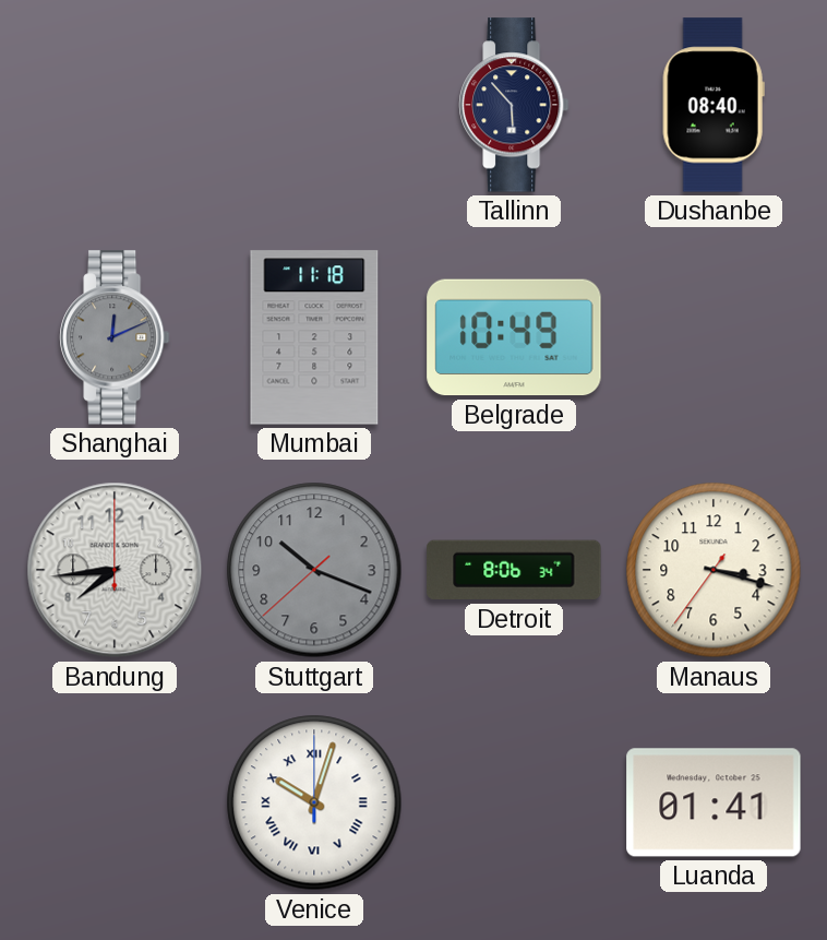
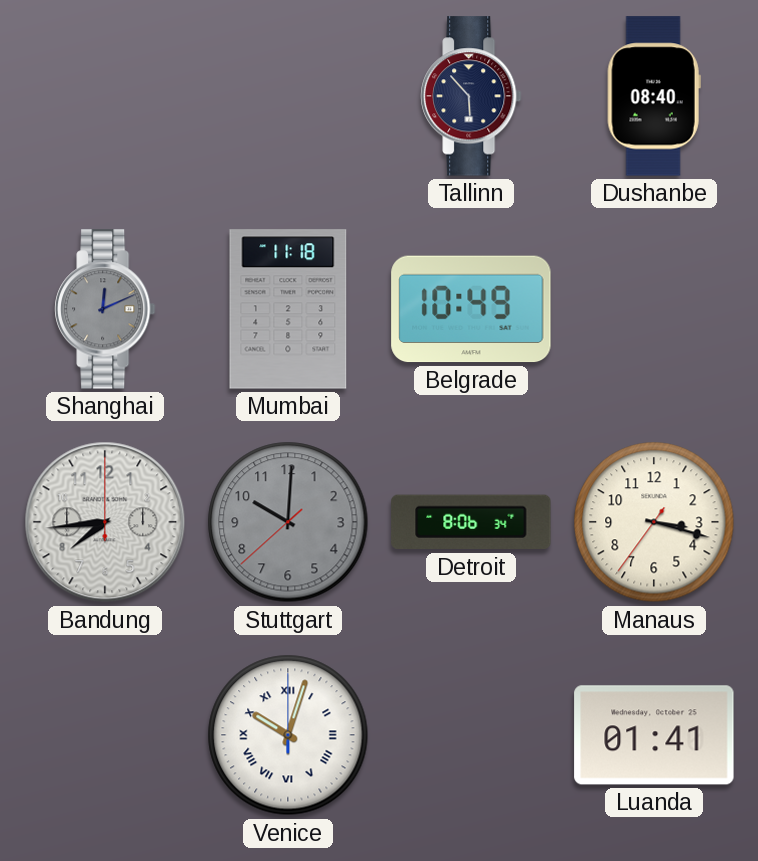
Stuttgart: 10:18 -> 10:00
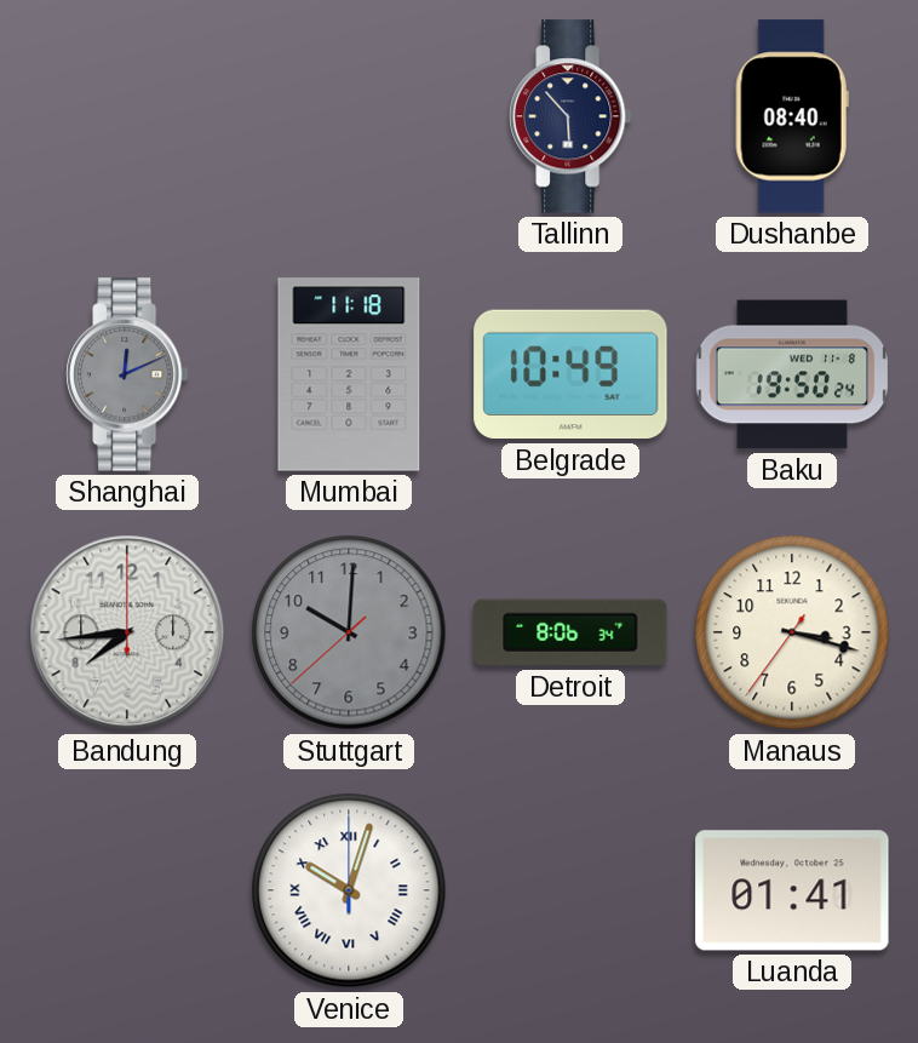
Baku: none -> 19:50
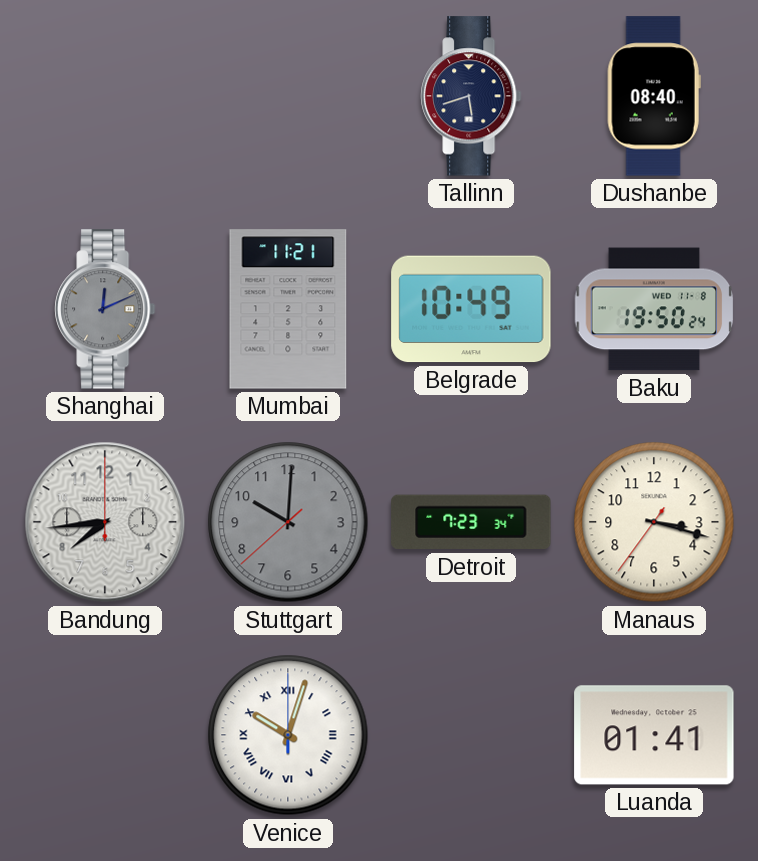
Tallinn: 5:53 -> 5:42
Mumbai: 11:18 -> 11:21
Detroit: 8:06 -> 7:23
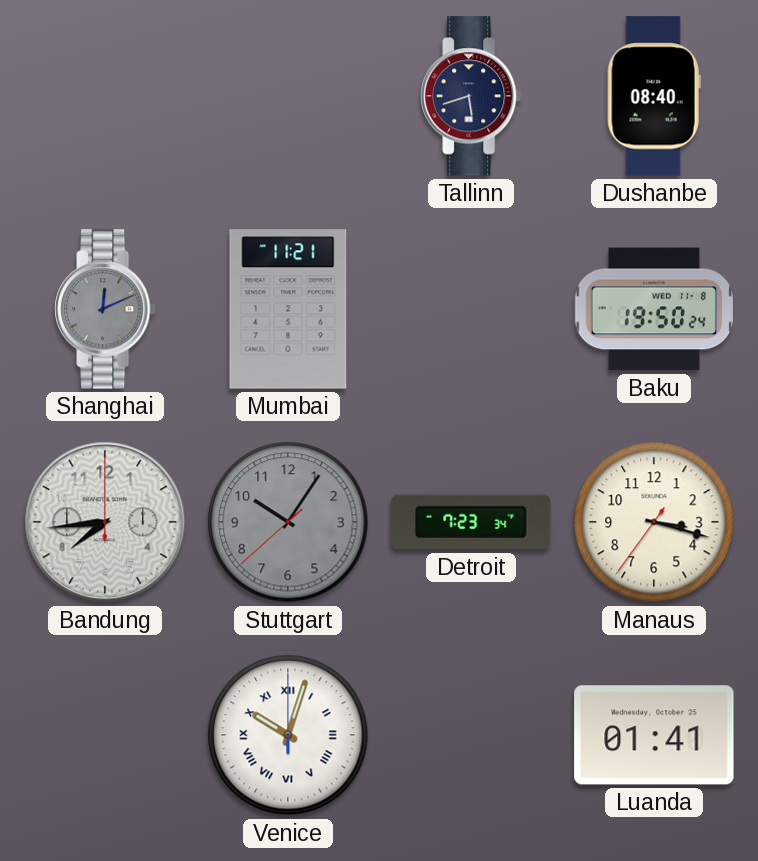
Belgrade: 10:49 -> none
Stuttgart: 10:00 -> 10:05
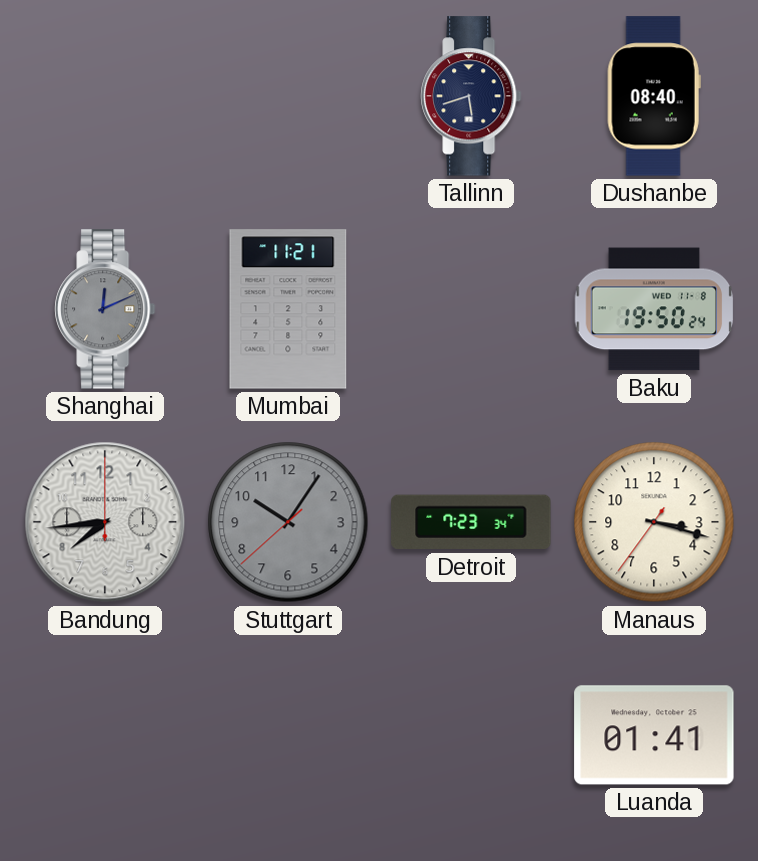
Venice: 10:03 -> none
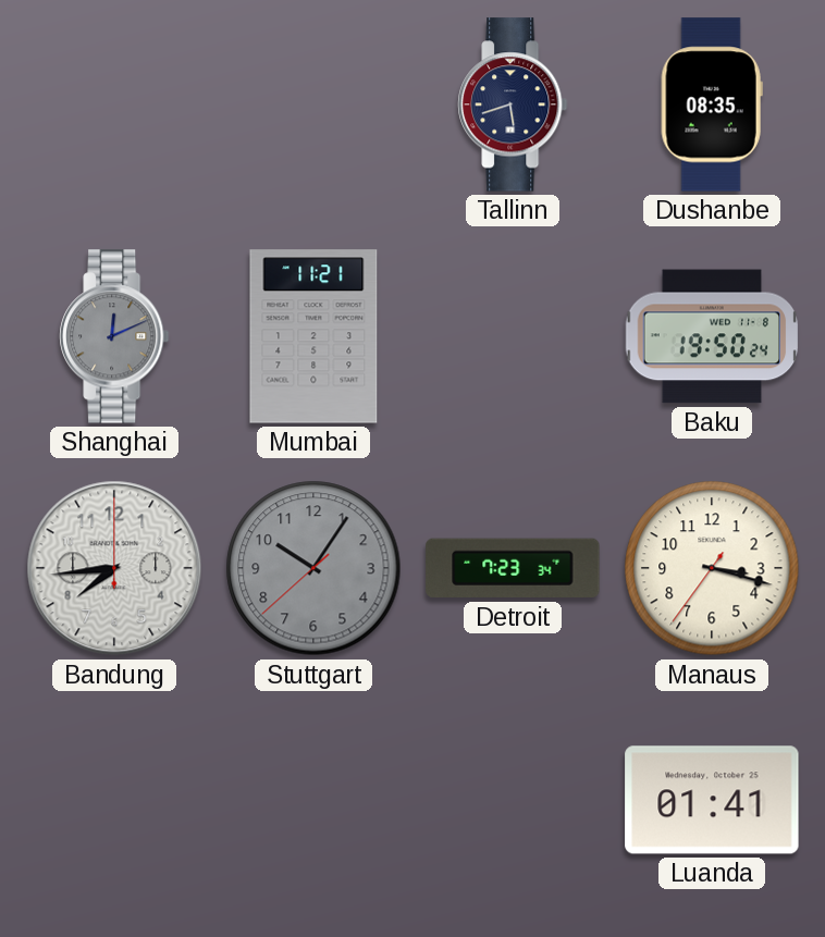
Dushanbe: 08:40 -> 08:35
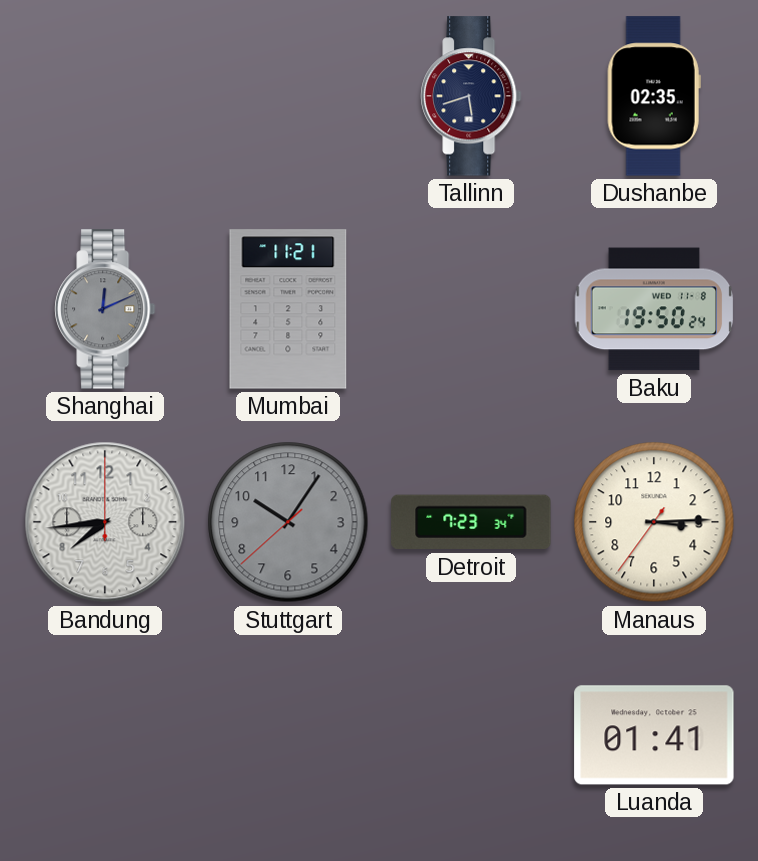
Dushanbe: 08:35 -> 02:35
Manaus: 3:17 -> 3:14
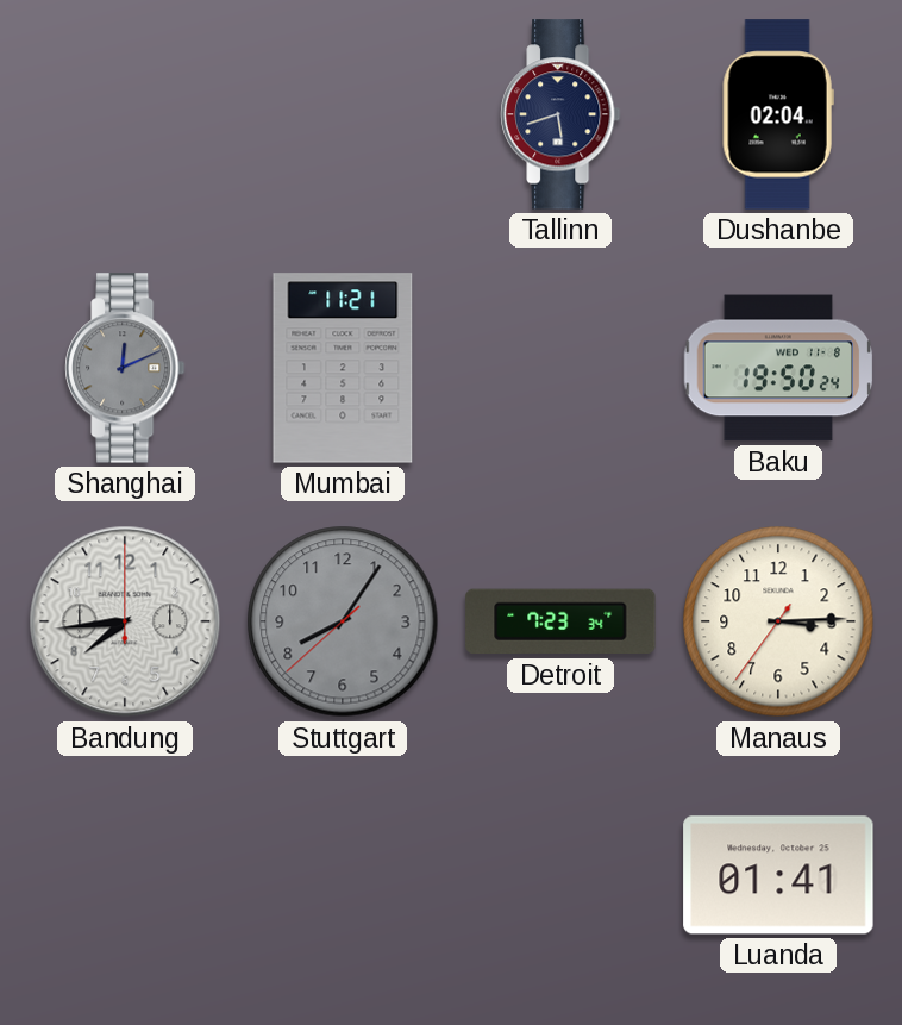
Dushanbe: 02:35 -> 02:04
Stuttgart: 10:05 -> 8:05
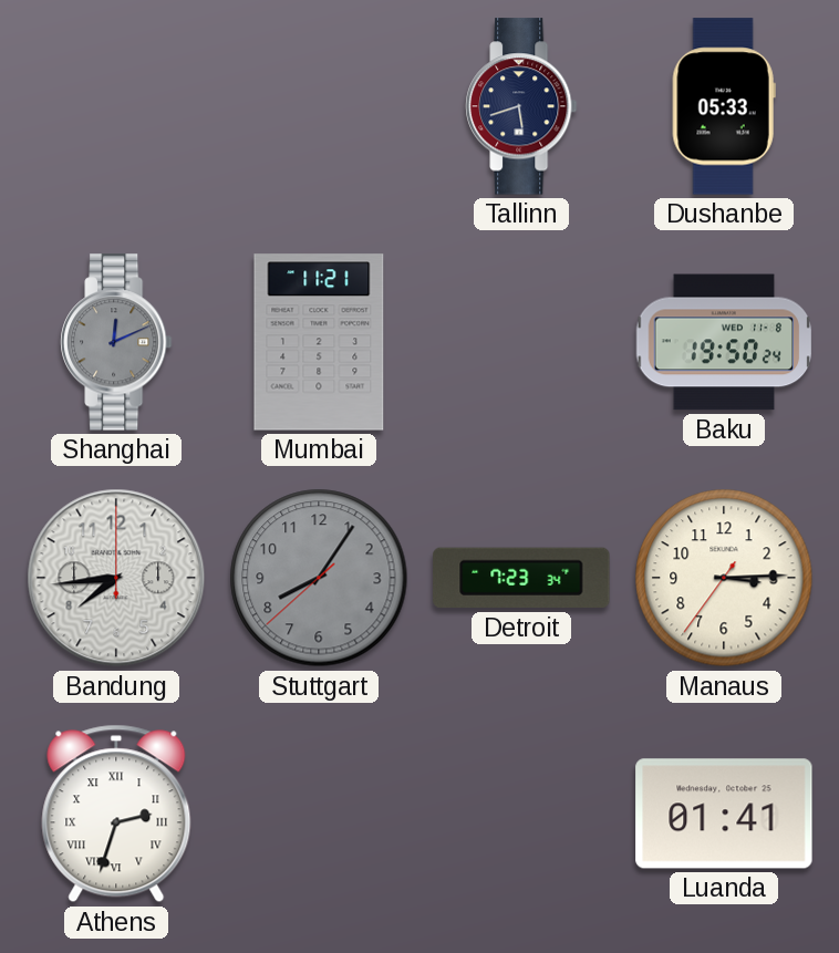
Dushanbe: 02:04 -> 05:33
Athens: none -> 2:33
